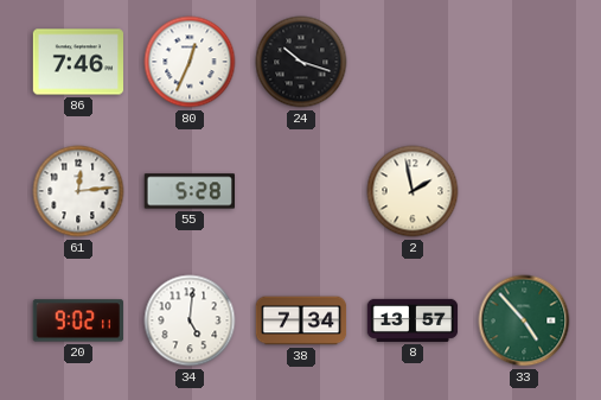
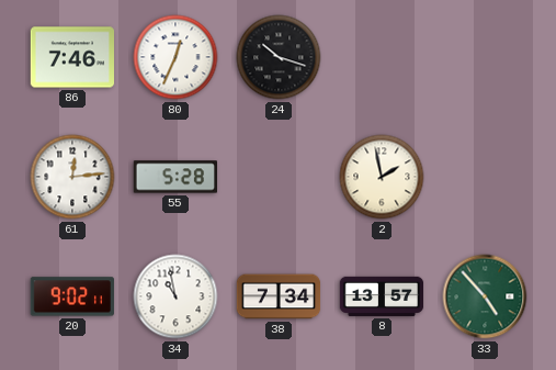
34: 5:01 -> 10:58
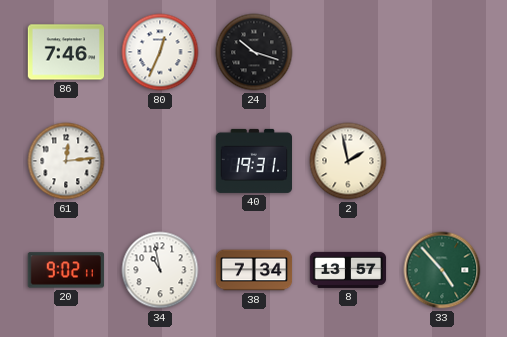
55: 5:28 -> none
40: none -> 19:31
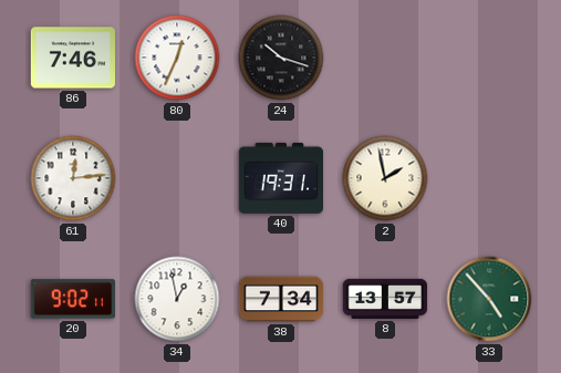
34: 10:58 -> 12:58
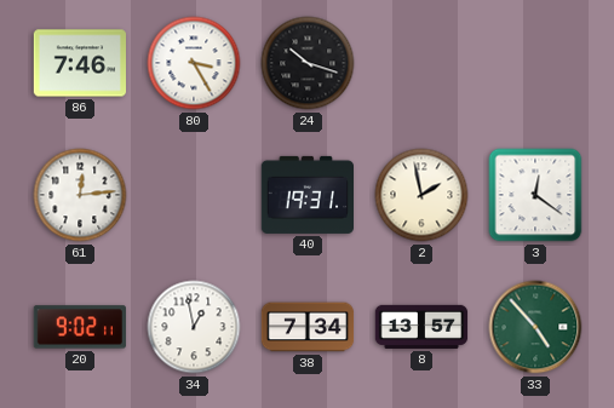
80: 12:34 -> 3:25
3: none -> 12:21
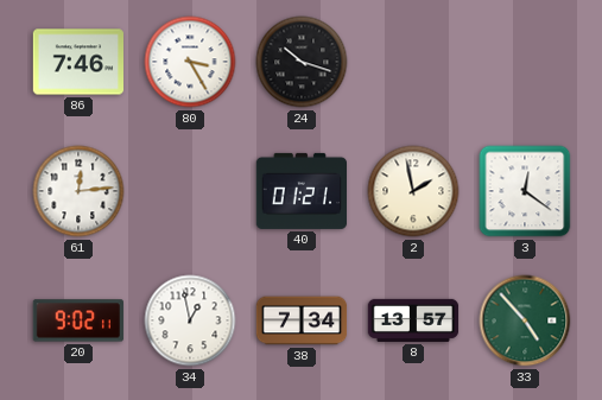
40: 19:31 -> 01:21
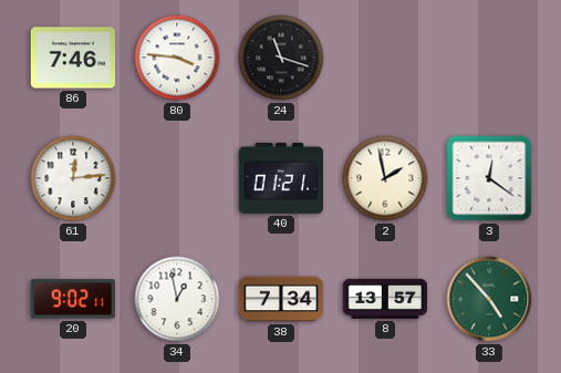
80: 3:25 -> 3:46
24: 10:18 -> 11:18
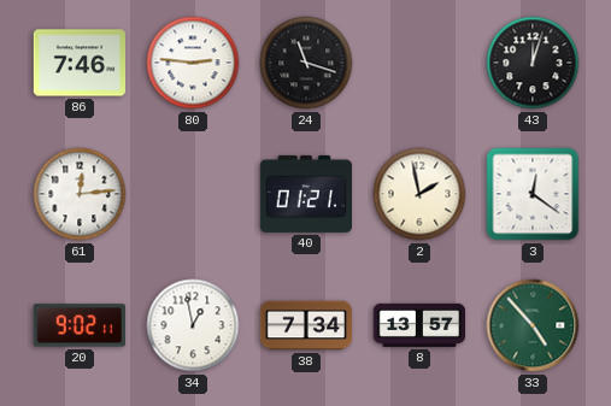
80: 3:46 -> 2:46
43: none -> 12:03
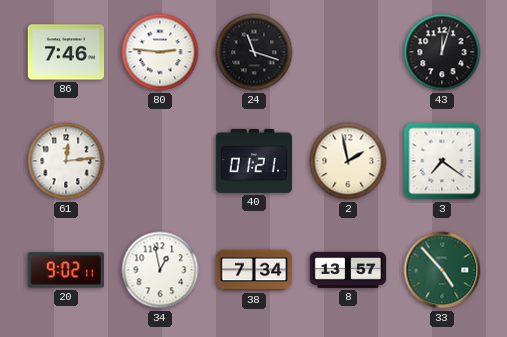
3: 12:21 -> 7:21
